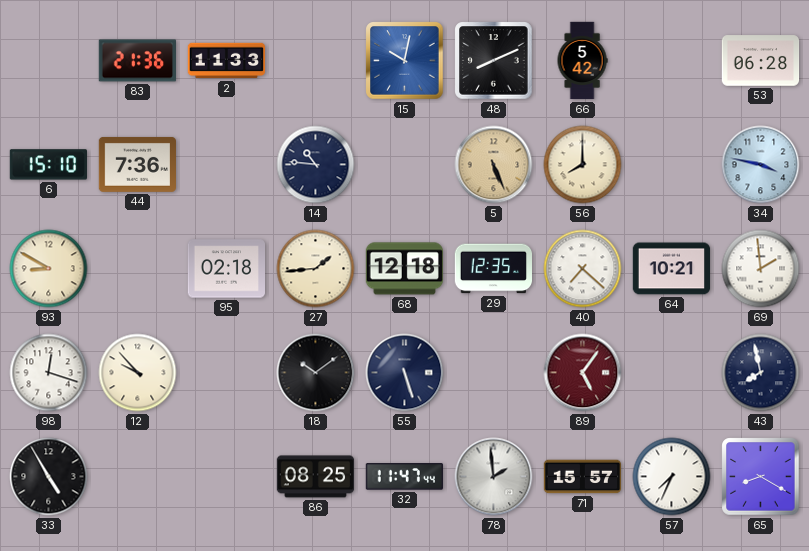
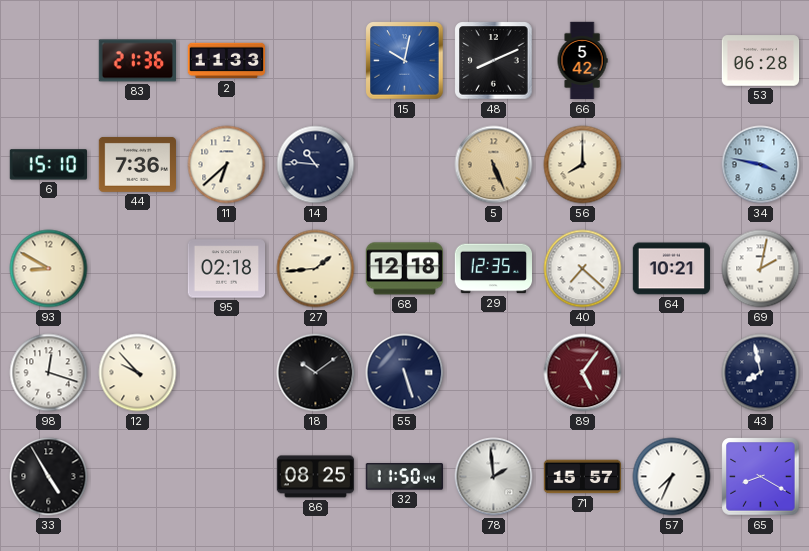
11: none -> 6:38
69: 1:59 -> 2:02
32: 11:47 -> 11:50
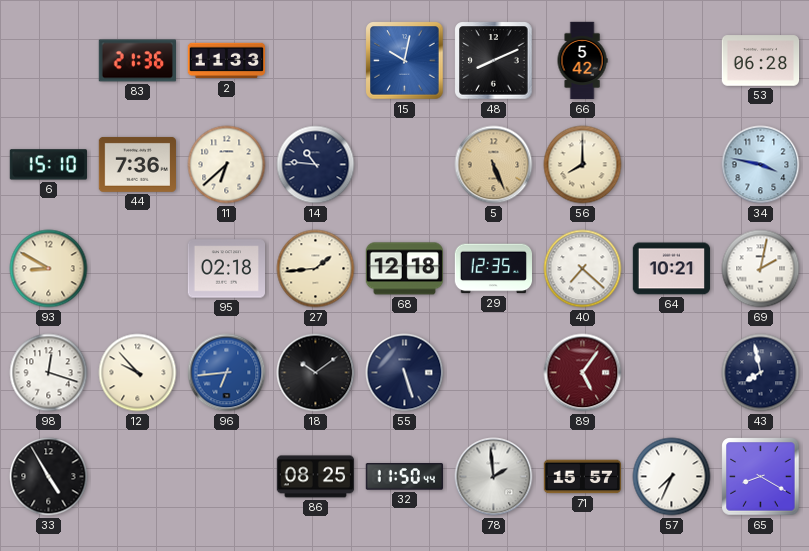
96: none -> 6:44
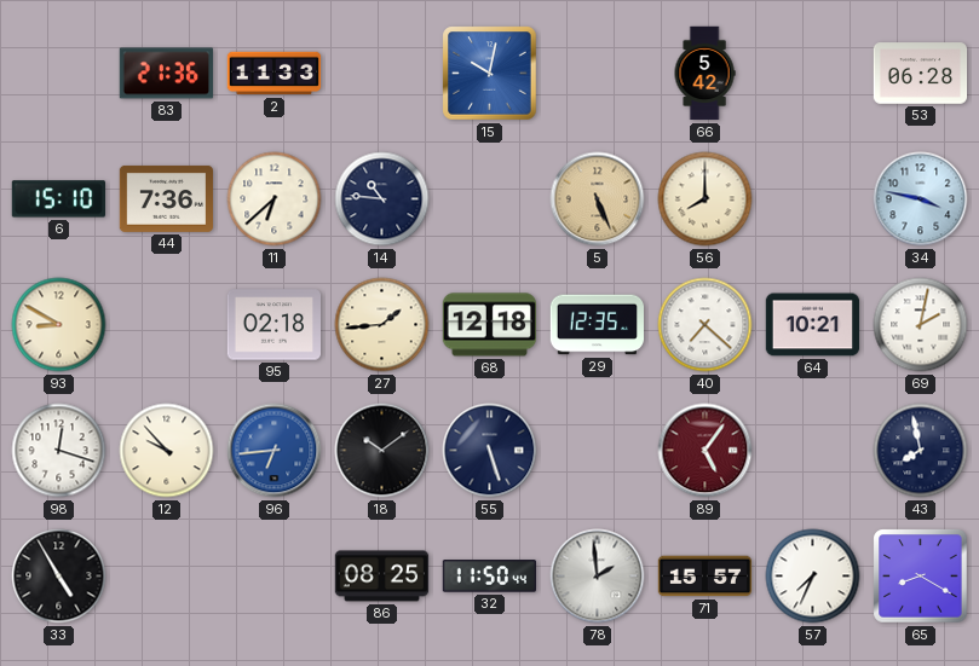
48: 8:11 -> none
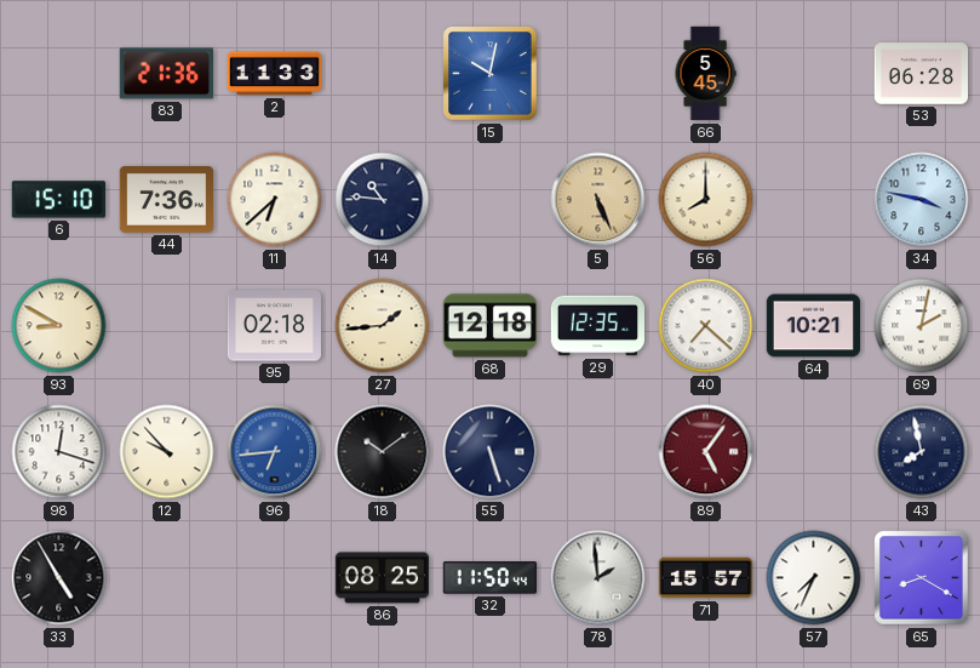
66: 5:42 -> 5:45
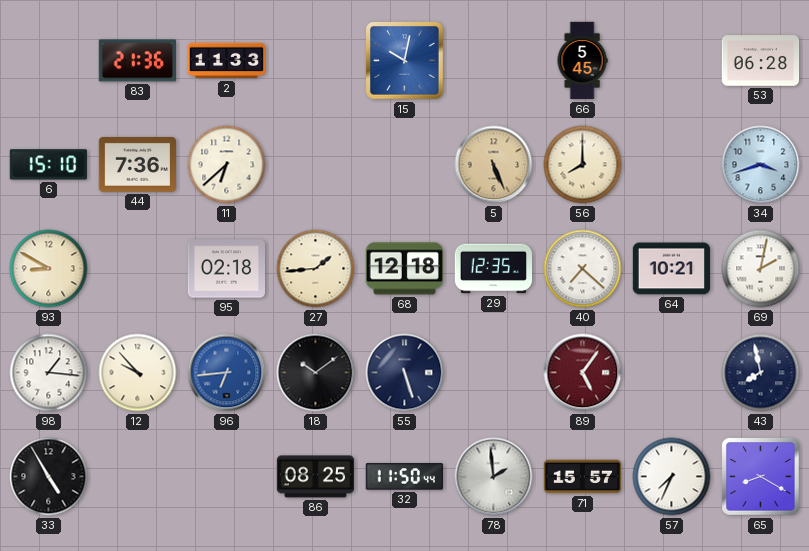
14: 10:46 -> none
34: 3:47 -> 3:42
98: 12:18 -> 1:16
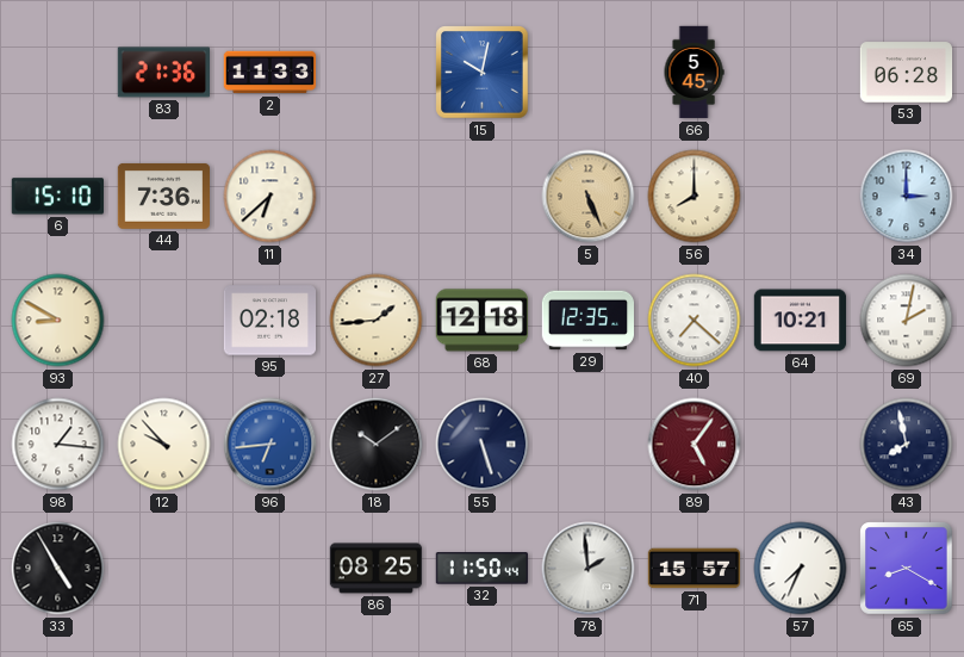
34: 3:42 -> 3:00
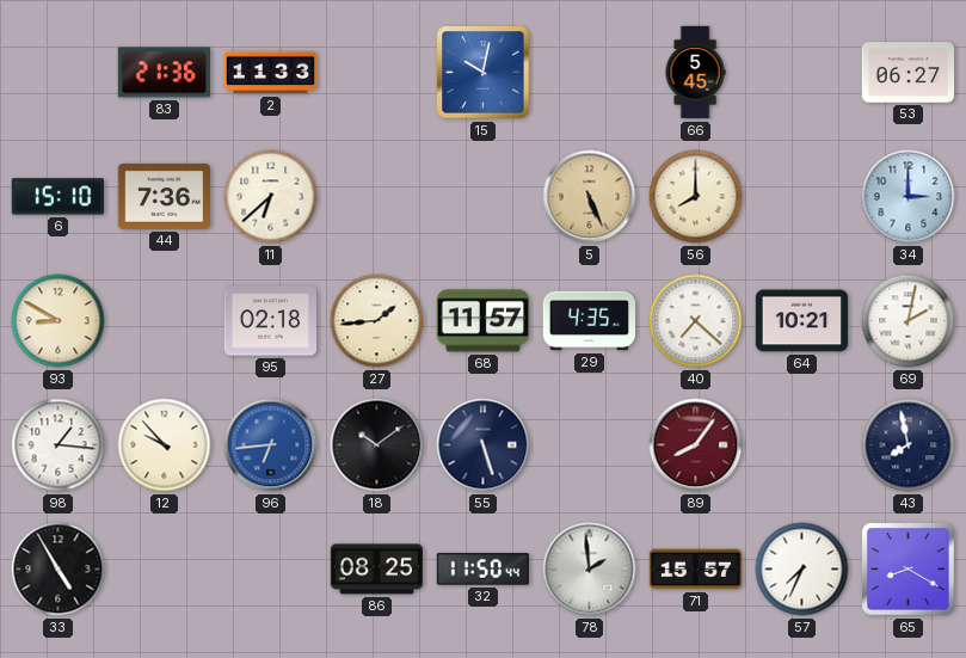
53: 06:28 -> 06:27
68: 12:18 -> 11:57
29: 12:35 -> 4:35
89: 5:06 -> 8:06
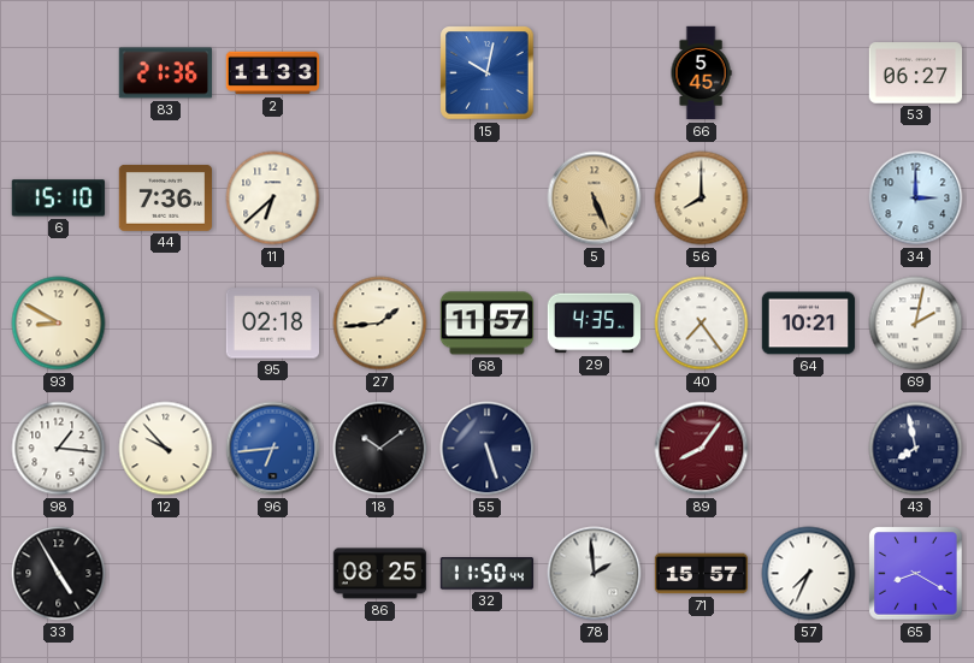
40: 7:22 -> 7:24
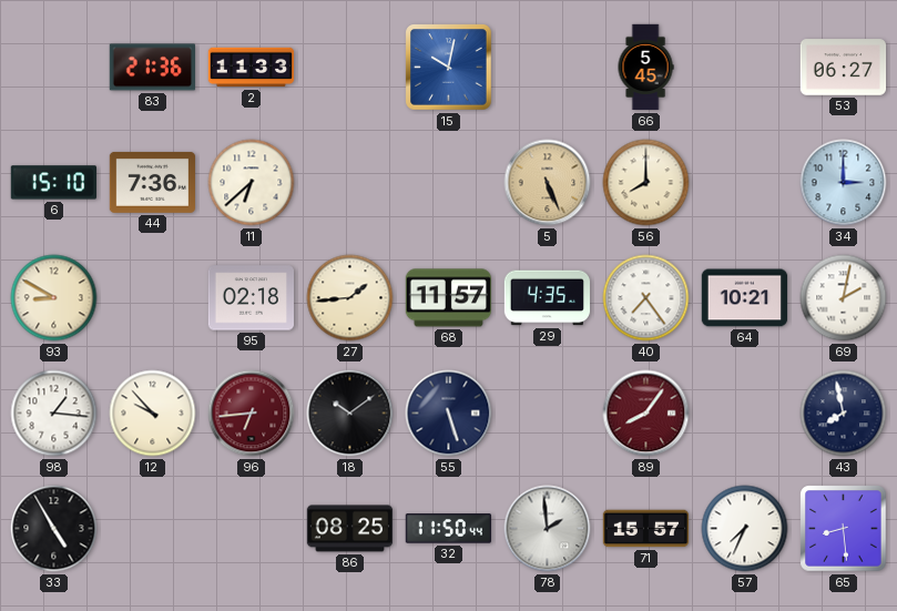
96 dial: blue -> burgundy
65: 8:20 -> 8:29
